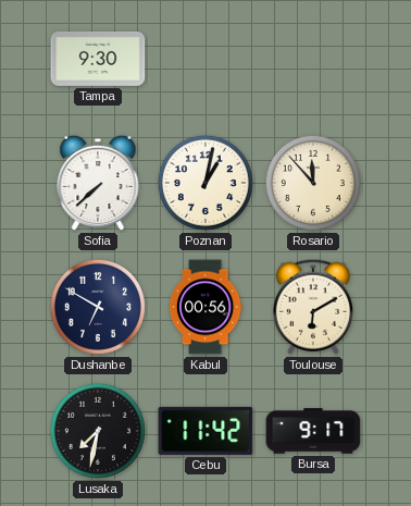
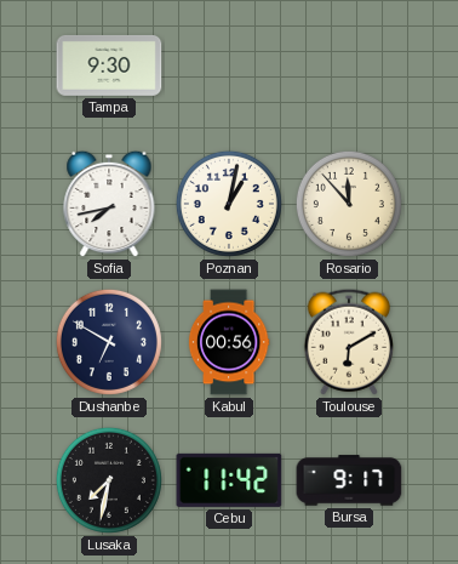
Sofia: 7:38 -> 7:43
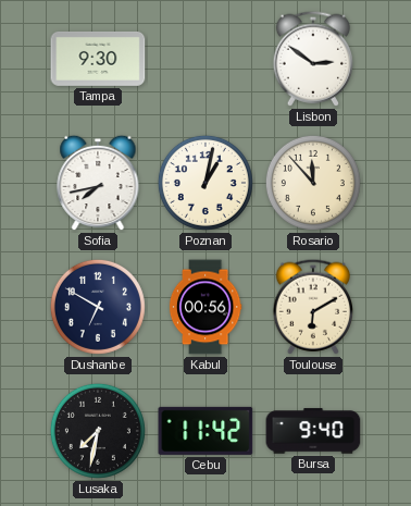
Lisbon: none -> 2:51
Bursa: 9:17 -> 9:40
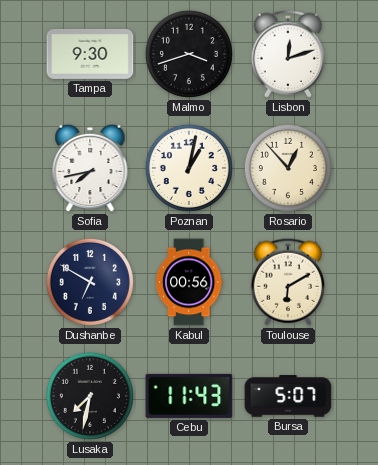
Malmo: none -> 3:42
Lisbon: 2:51 -> 12:12
Rosario: 11:53 -> 12:53
Cebu: 11:42 -> 11:43
Bursa: 9:40 -> 5:07
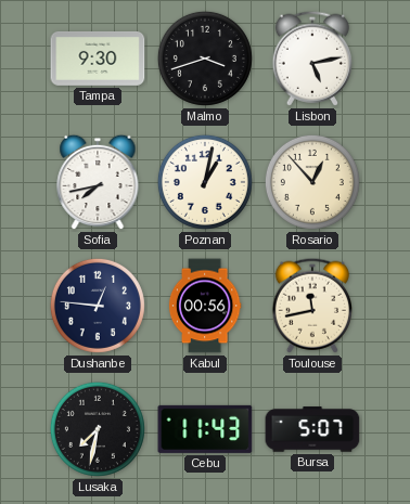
Lisbon: 12:12 -> 5:13
Dushanbe: 6:50 -> 12:46
Toulouse: 6:10 -> 11:43
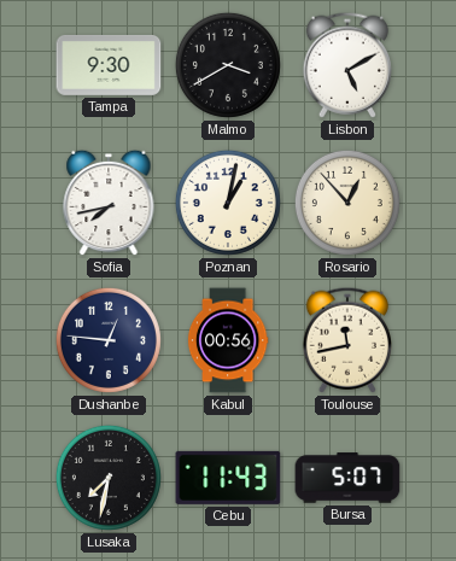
Malmo: 3:42 -> 3:40
Lisbon: 5:13 -> 5:10
